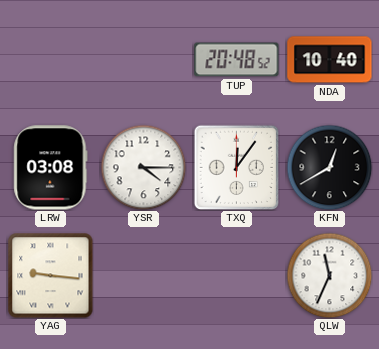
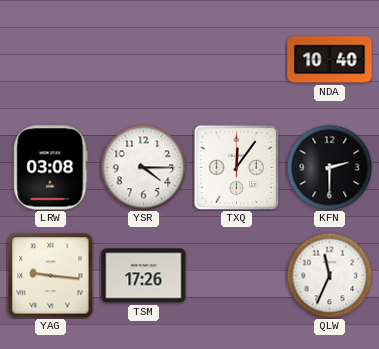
TUP: 20:48 -> none
KFN: 12:40 -> 2:30
TSM: none -> 17:26
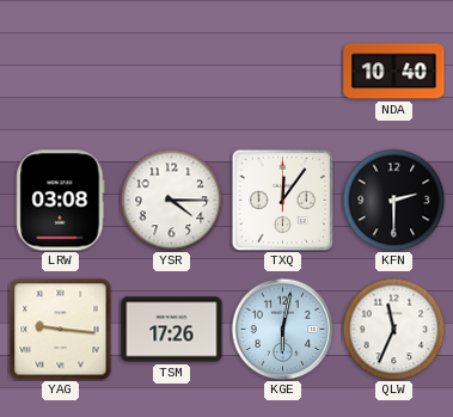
KGE: none -> 6:02
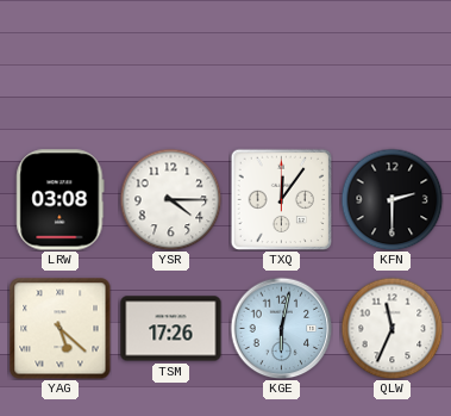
NDA: 10:40 -> none
YAG: 9:16 -> 5:22
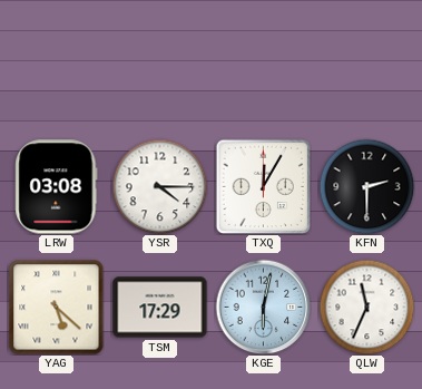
TXQ: 12:06 -> 12:05
TSM: 17:26 -> 17:29
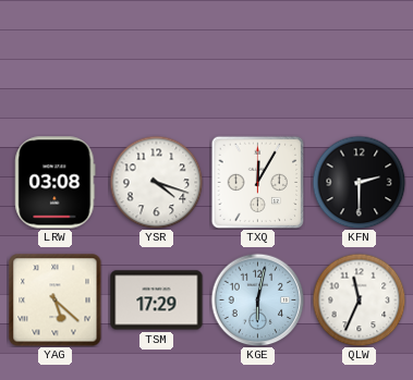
YSR: 4:15 -> 4:18
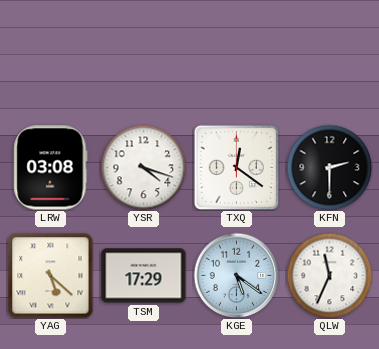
TXQ: 12:05 -> 12:21
KGE: 6:02 -> 5:21
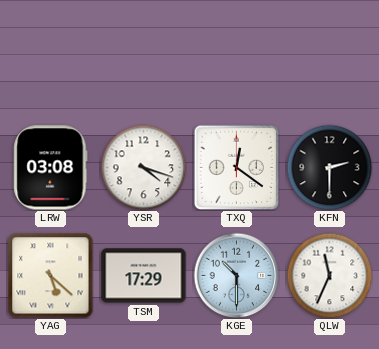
KGE: 5:21 -> 10:30
